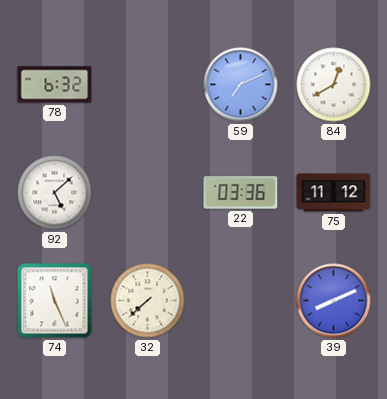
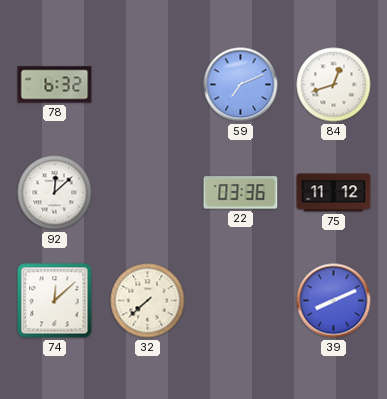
84: 12:40 -> 12:42
92: 5:08 -> 12:08
74: 11:26 -> 12:08
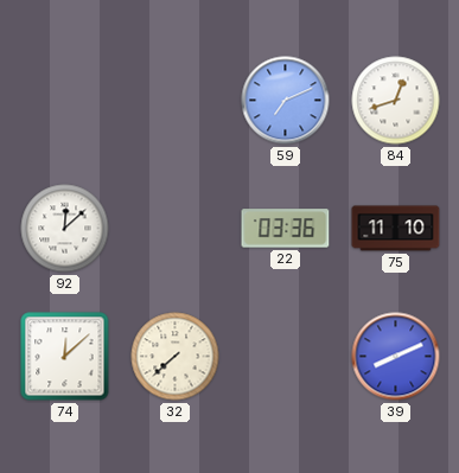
78: 6:32 -> none
75: 11:12 -> 11:10
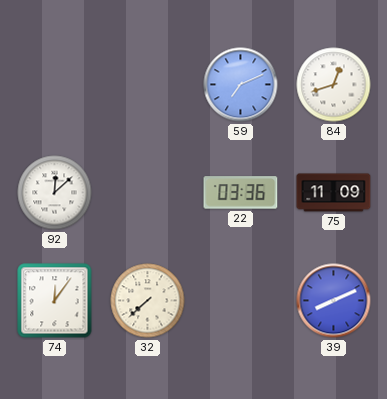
75: 11:10 -> 11:09
74: 12:08 -> 12:06
